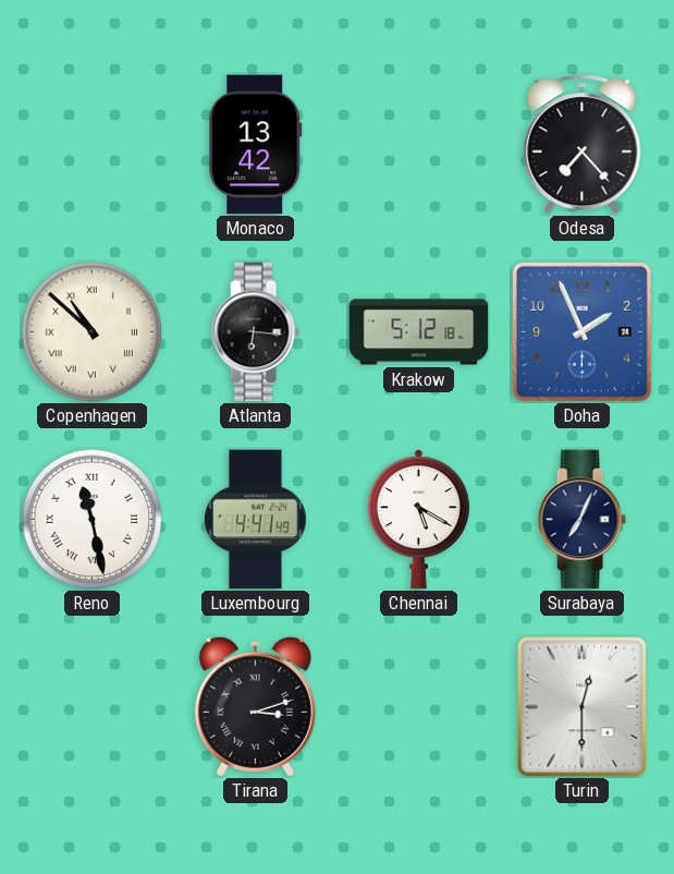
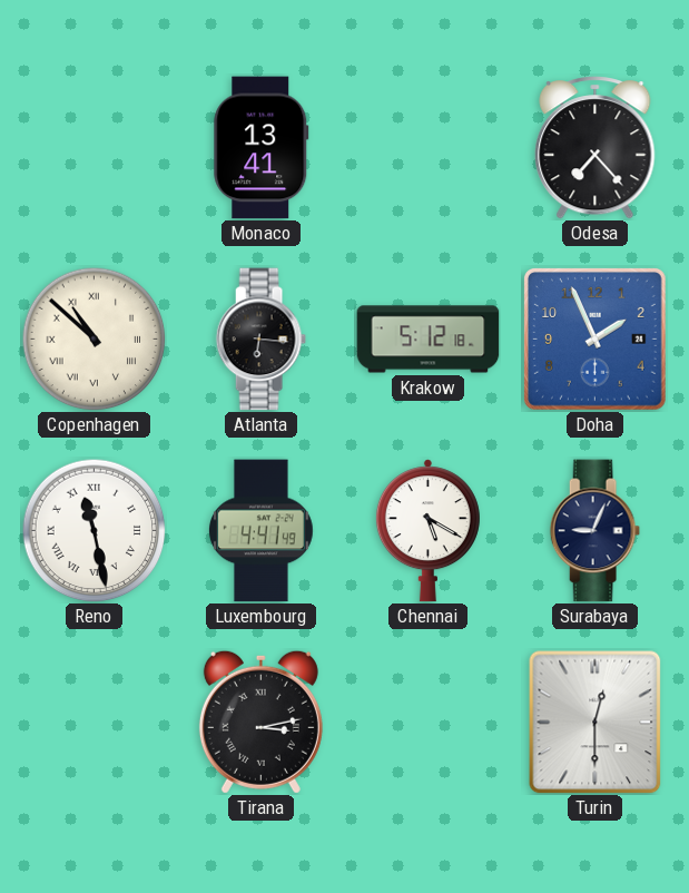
Monaco: 13:42 -> 13:41
Surabaya: 7:04 -> 9:04
Tirana: 3:12 -> 3:13
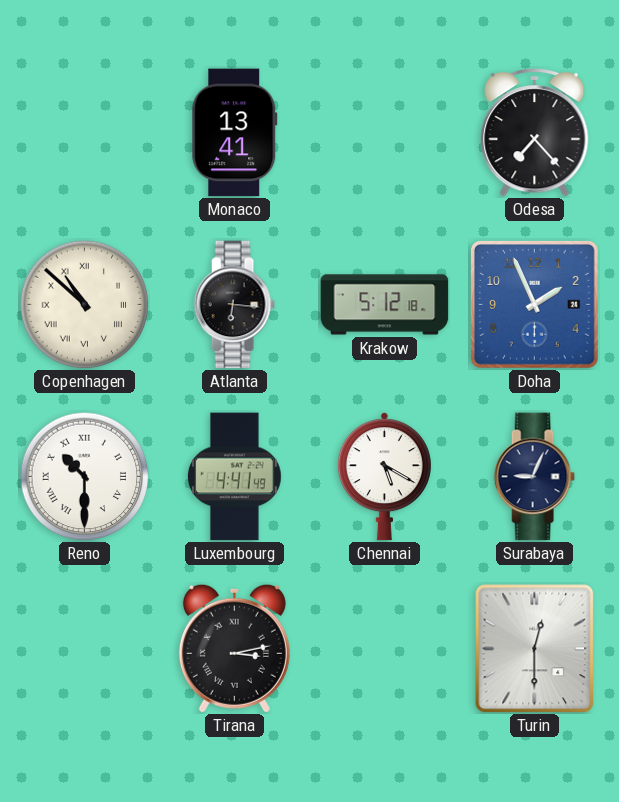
Reno: 11:28 -> 10:30
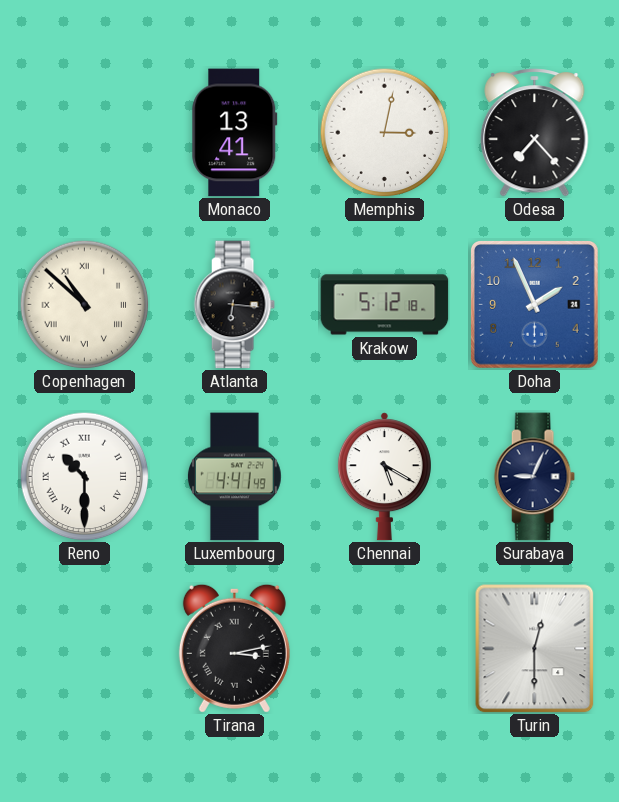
Memphis: none -> 3:02
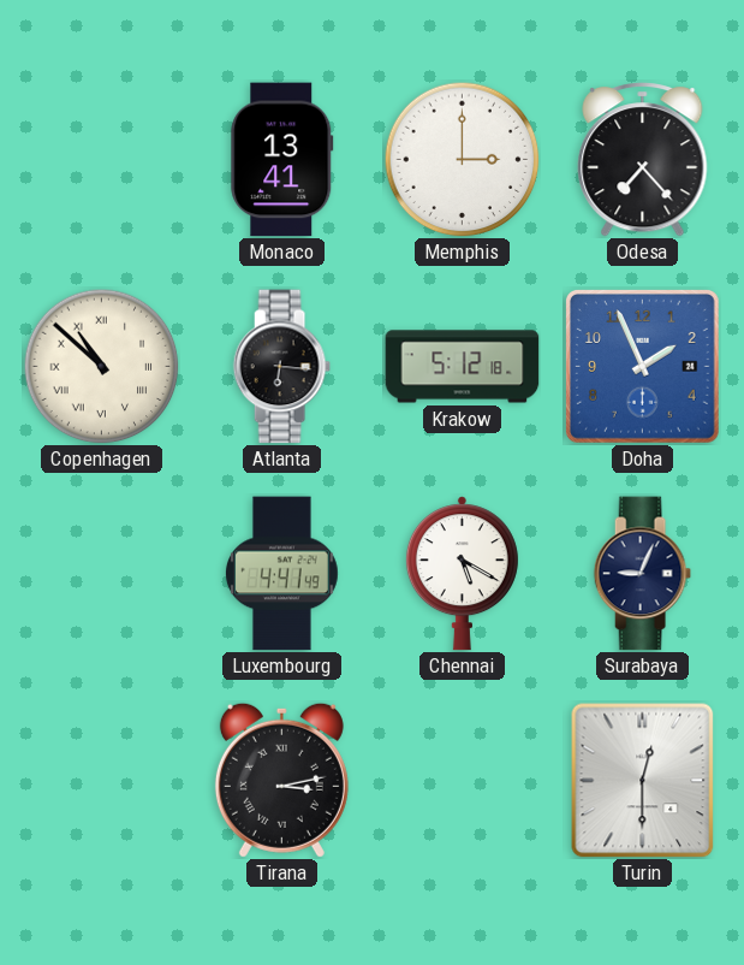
Memphis: 3:02 -> 3:00
Reno: 10:30 -> none
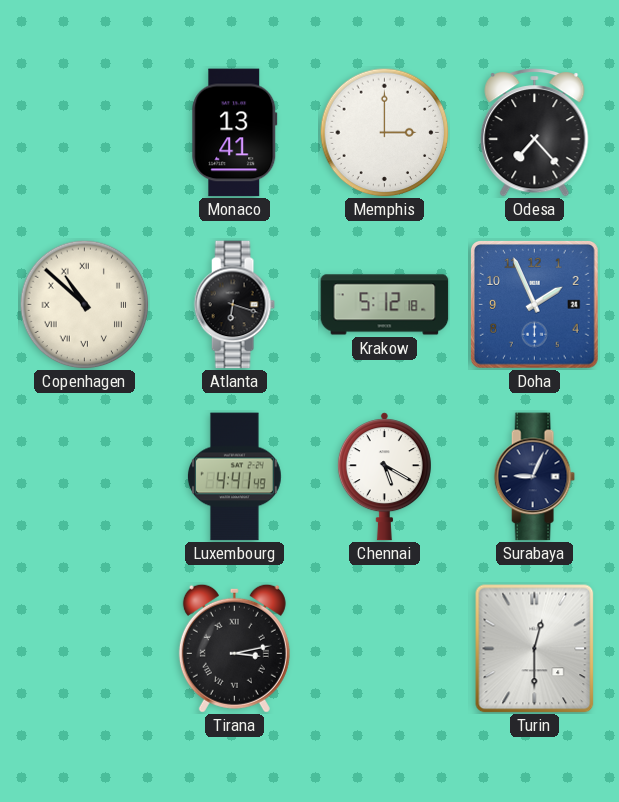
Atlanta: 6:16 -> 6:18
